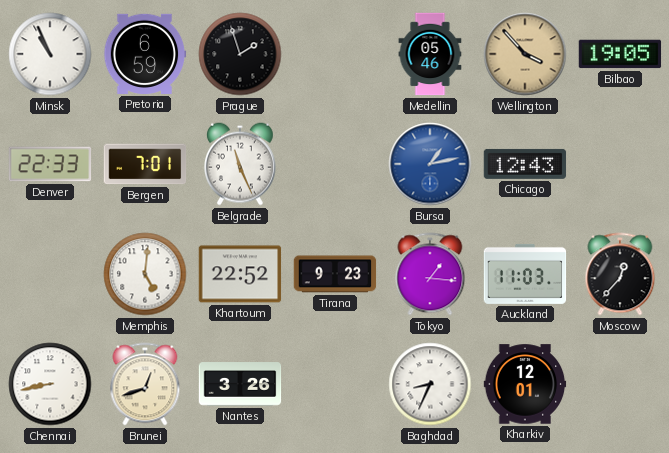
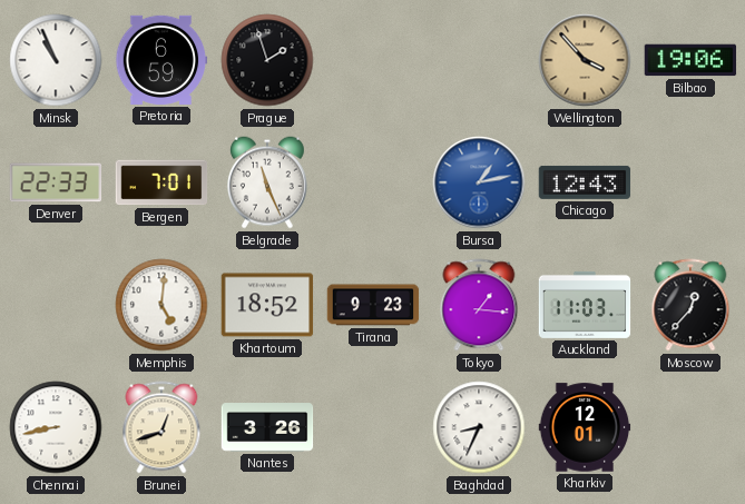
Medellin: 05:46 -> none
Bilbao: 19:05 -> 19:06
Khartoum: 22:52 -> 18:52
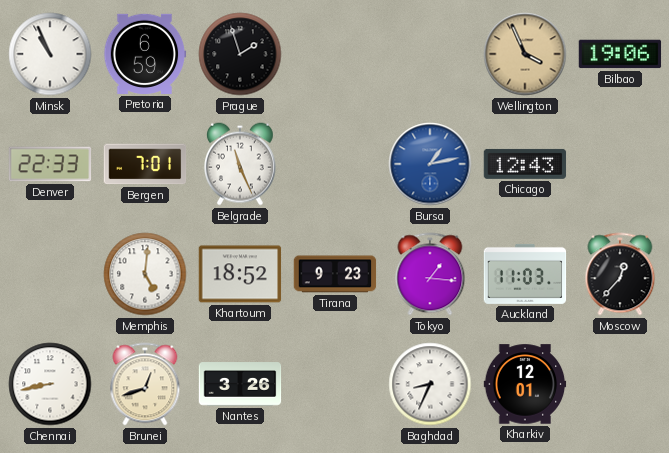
Wellington: 3:53 -> 3:56
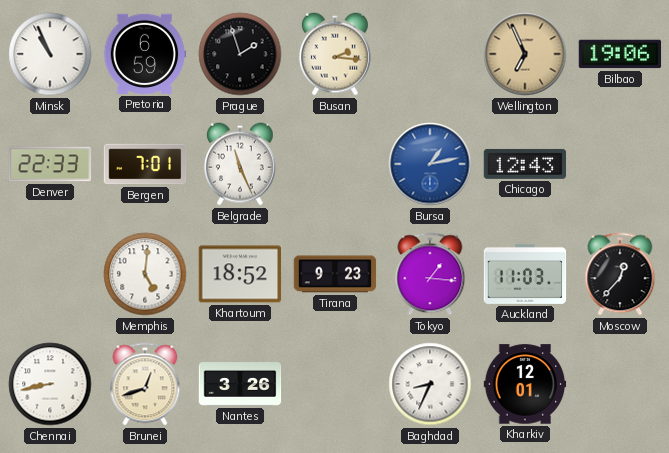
Busan: none -> 2:16
Wellington: 3:56 -> 6:56
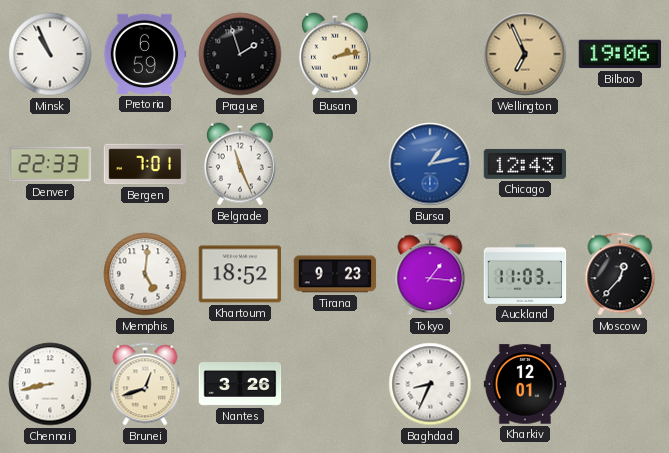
Busan: 2:16 -> 2:13
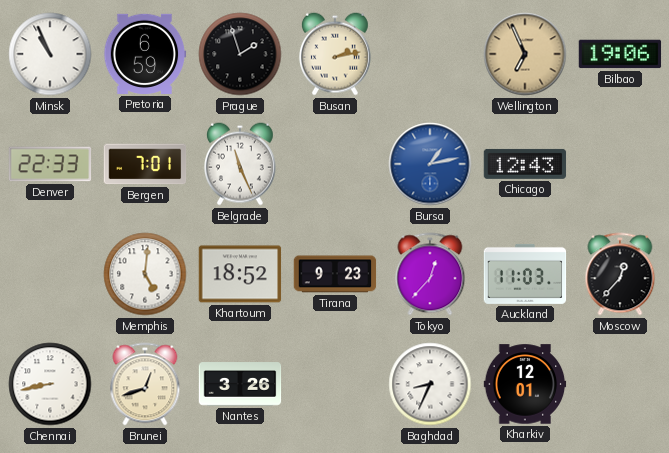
Tokyo: 1:16 -> 12:37
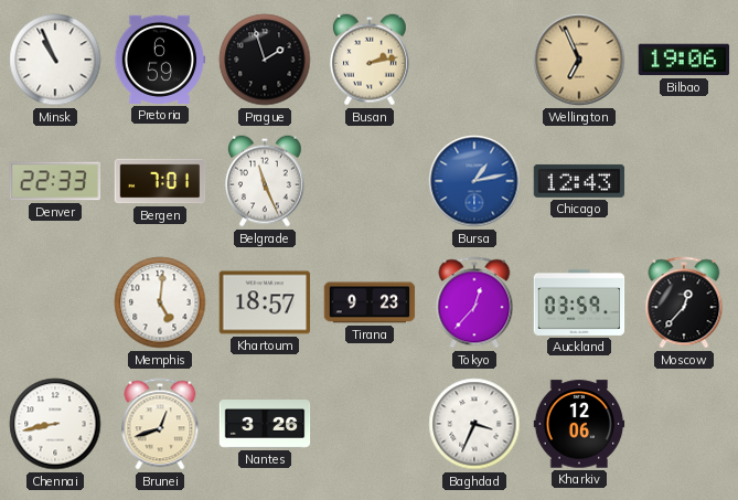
Khartoum: 18:52 -> 18:57
Auckland: 11:03 -> 03:59
Baghdad: 8:34 -> 3:34
Kharkiv: 12:01 -> 12:06
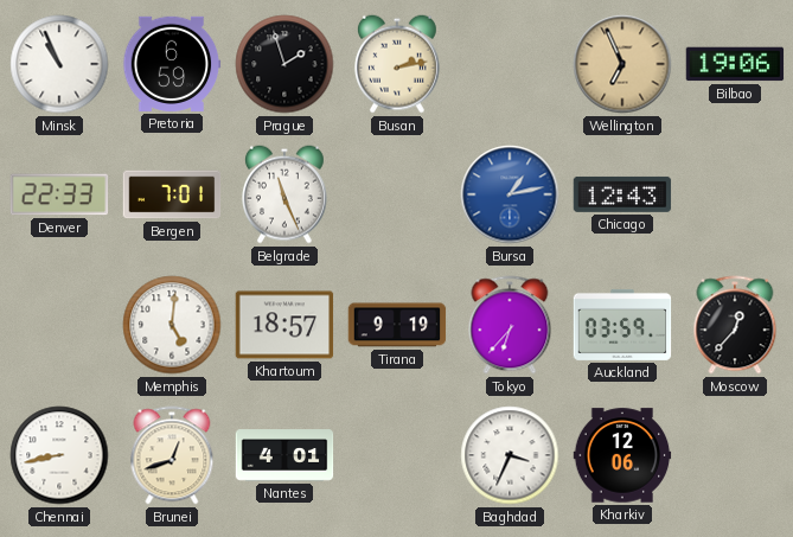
Tirana: 9:23 -> 9:19
Tokyo: 12:37 -> 6:37
Nantes: 3:26 -> 4:01
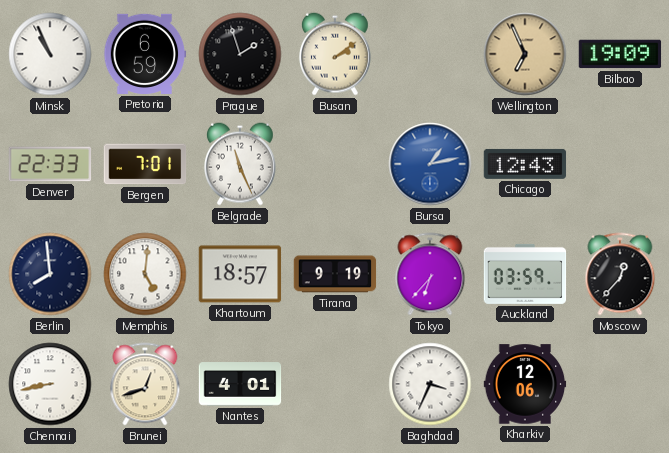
Busan: 2:13 -> 2:09
Bilbao: 19:06 -> 19:09
Berlin: none -> 7:59
